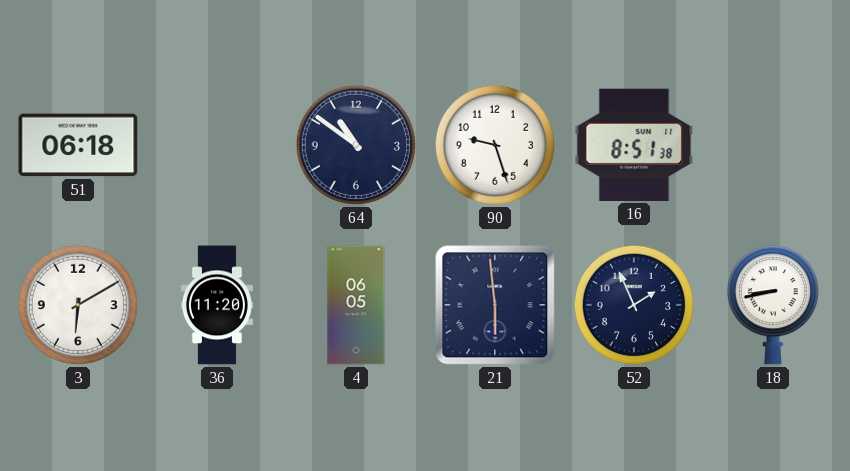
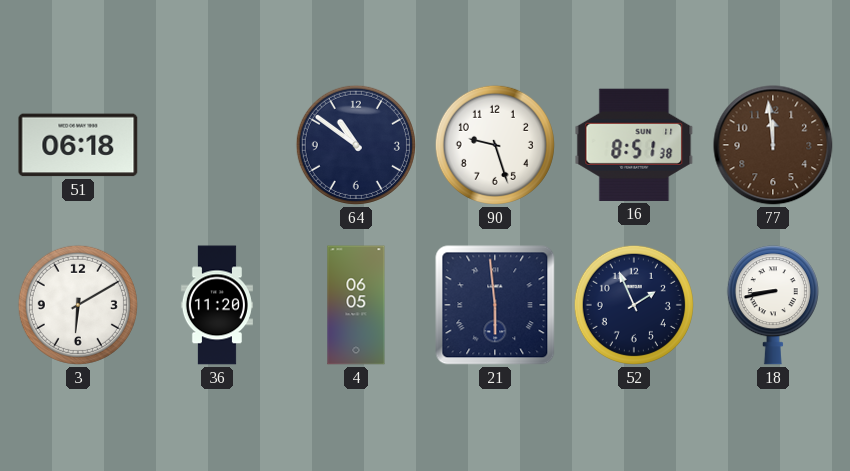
77: none -> 11:59
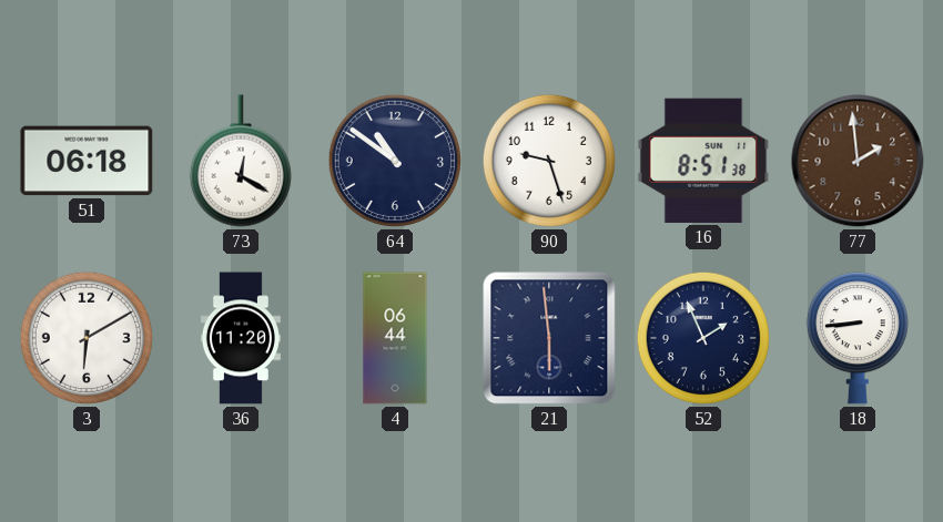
73: none -> 12:20
77: 11:59 -> 1:59
4: 06:05 -> 06:44
18: 8:43 -> 8:44
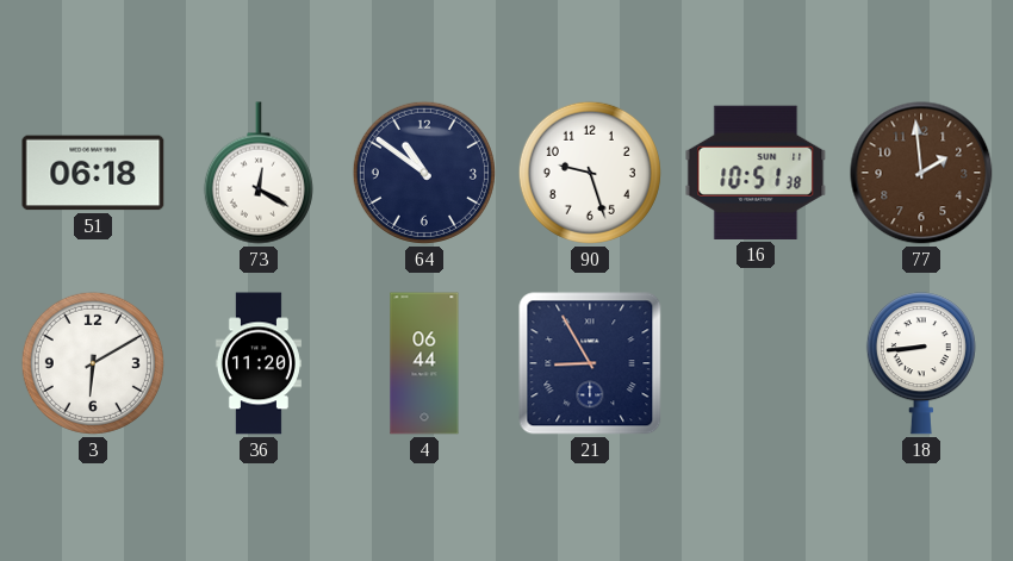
16: 8:51 -> 10:51
21: 5:59 -> 8:55
52: 1:56 -> none
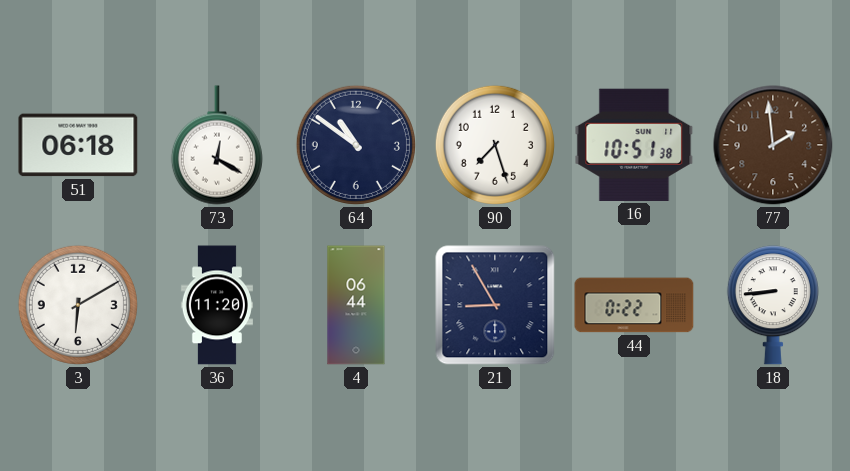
90: 9:27 -> 7:27
44: none -> 0:22
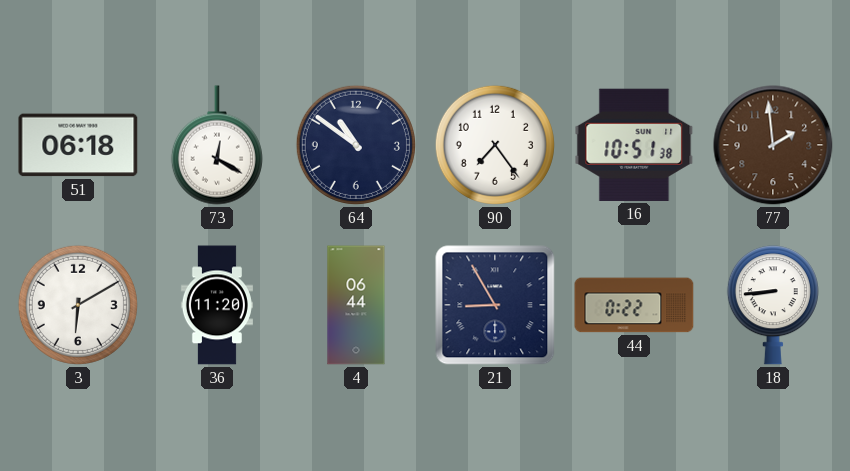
90: 7:27 -> 7:24
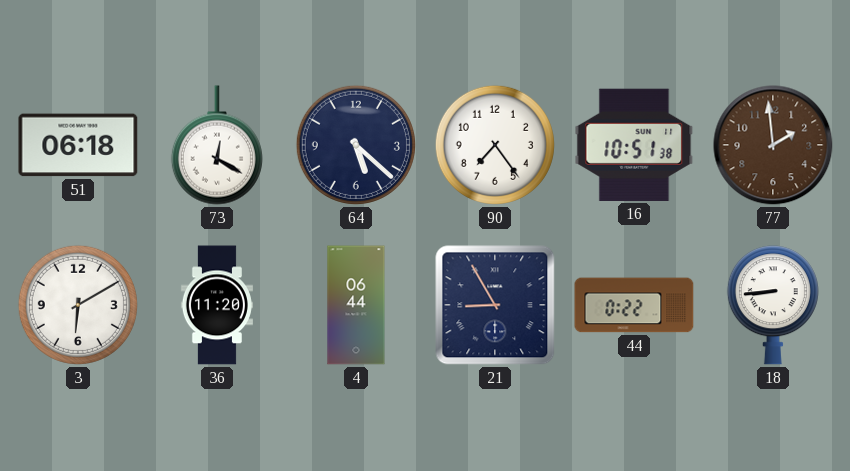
64: 10:51 -> 5:22
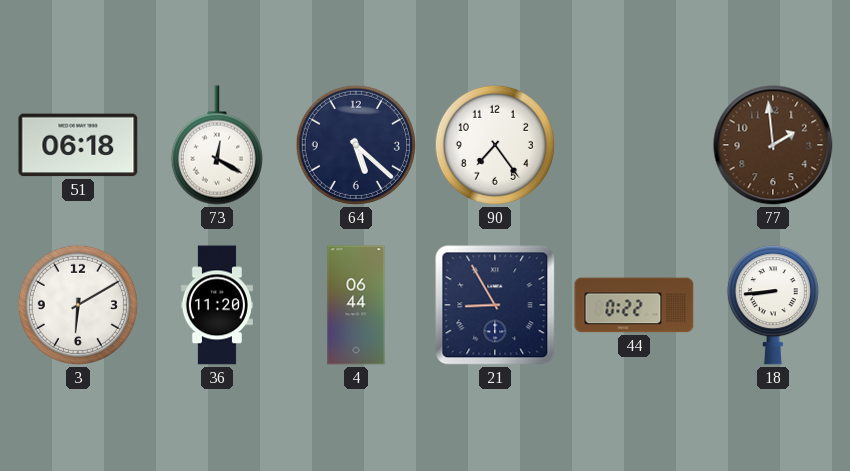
16: 10:51 -> none
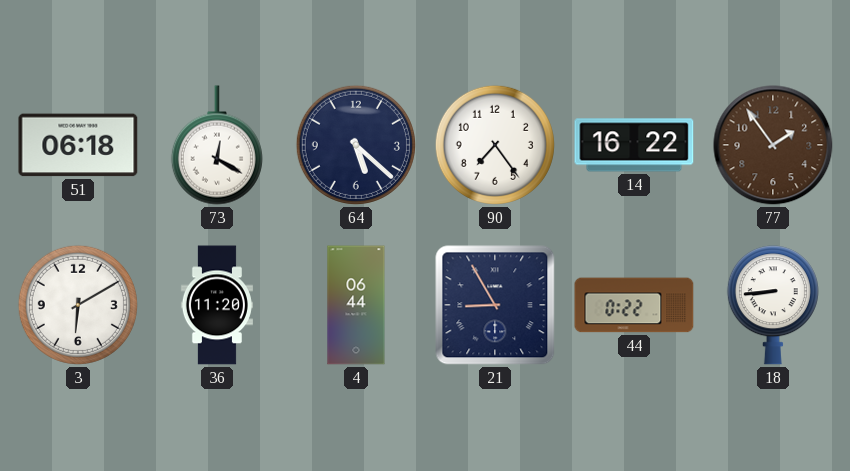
14: none -> 16:22
77: 1:59 -> 1:54
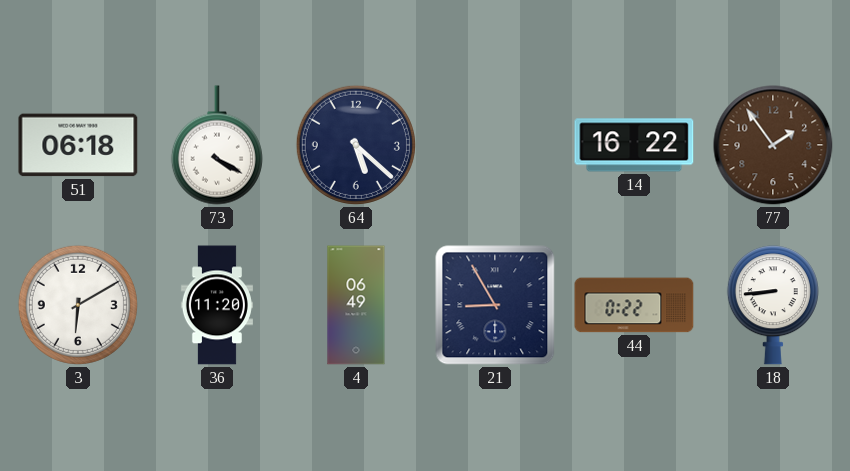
73: 12:20 -> 4:20
90: 7:24 -> none
4: 06:44 -> 06:49
